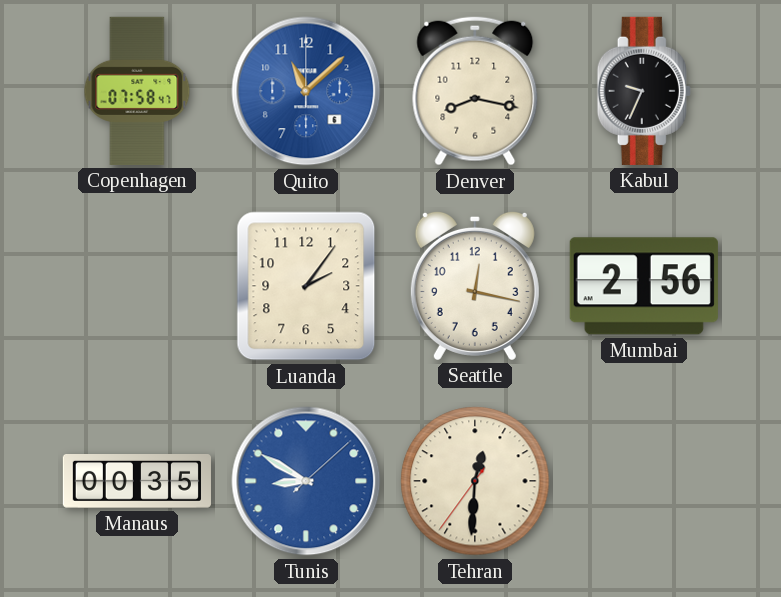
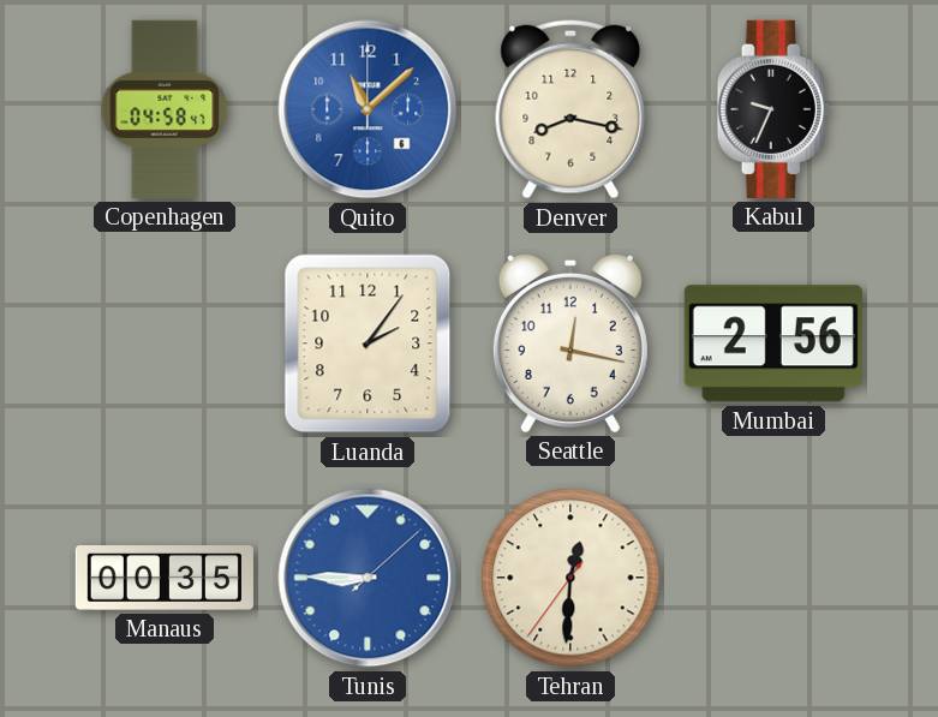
Copenhagen: 07:58 -> 04:58
Tunis: 8:50 -> 8:45
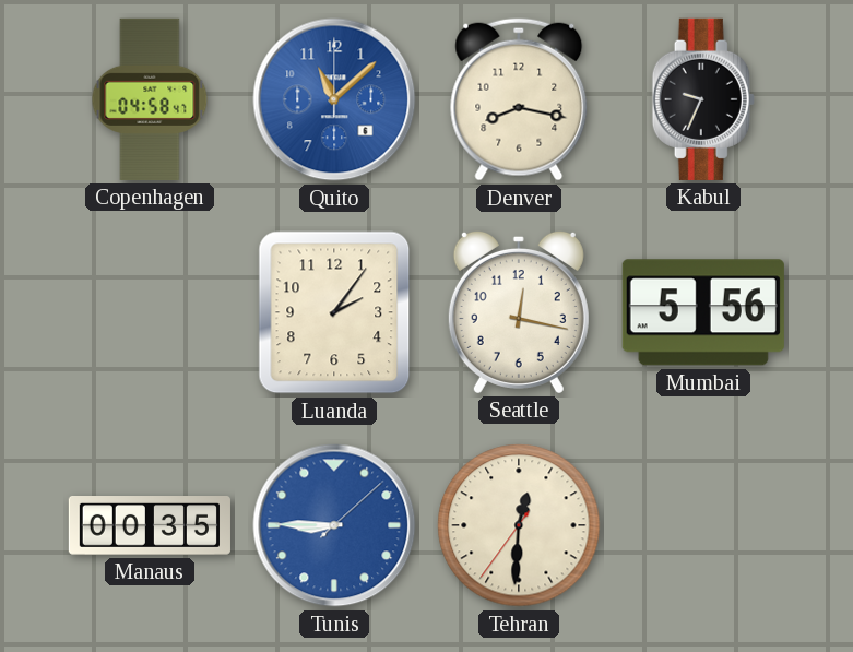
Mumbai: 2:56 -> 5:56
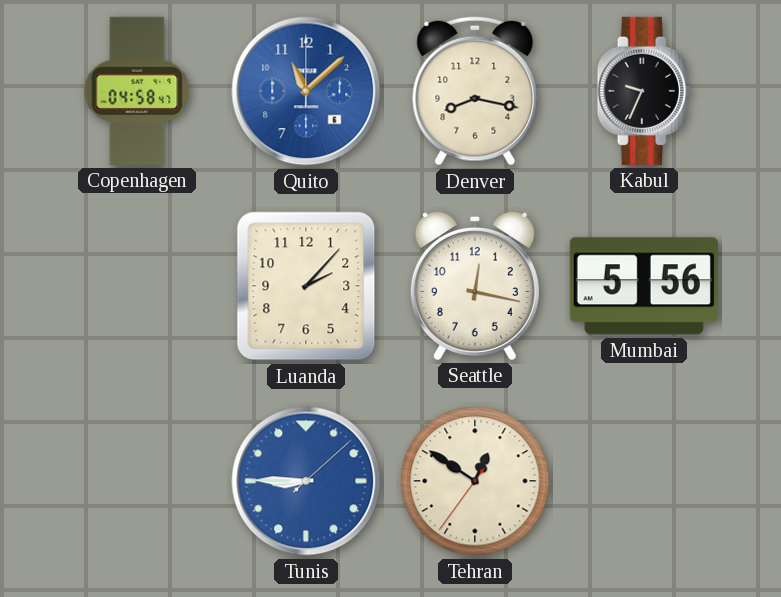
Luanda: 2:06 -> 2:07
Manaus: 00:35 -> none
Tehran: 12:30 -> 12:50
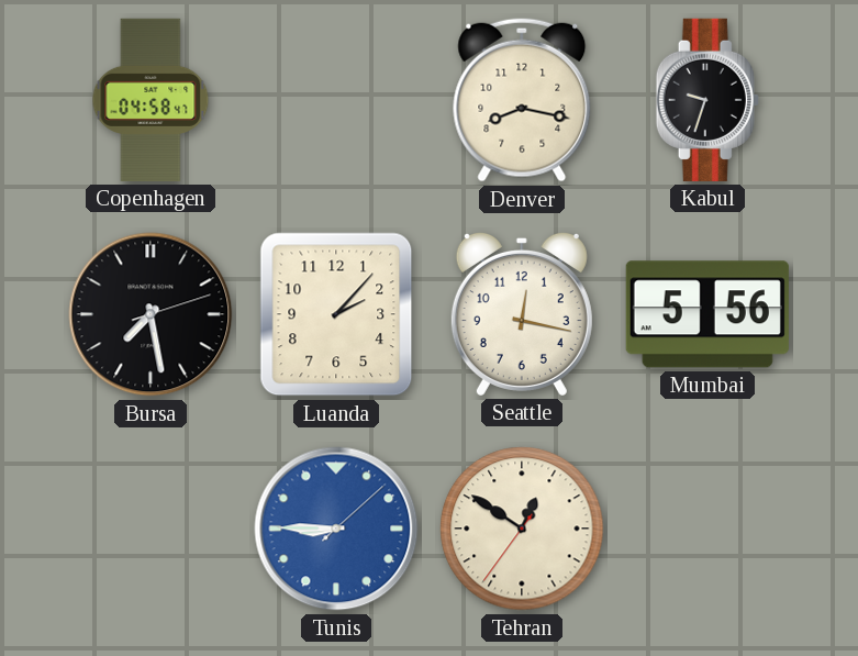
Quito: 11:08 -> none
Kabul: 9:34 -> 9:33
Bursa: none -> 7:28
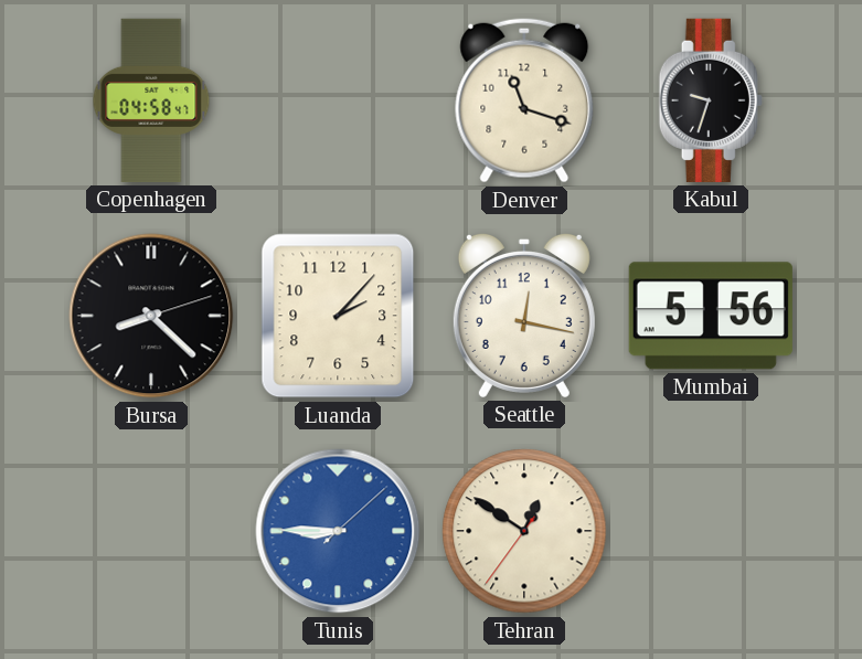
Denver: 8:17 -> 11:18
Bursa: 7:28 -> 8:22
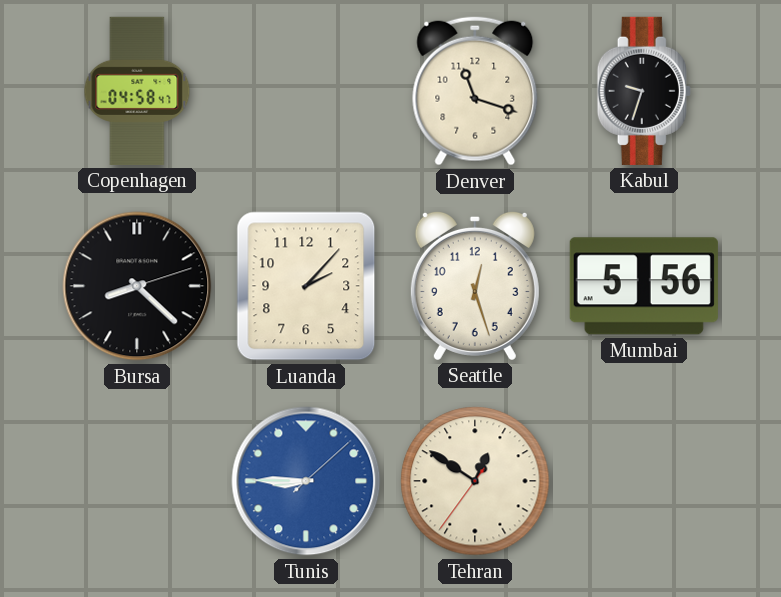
Seattle: 12:17 -> 12:27
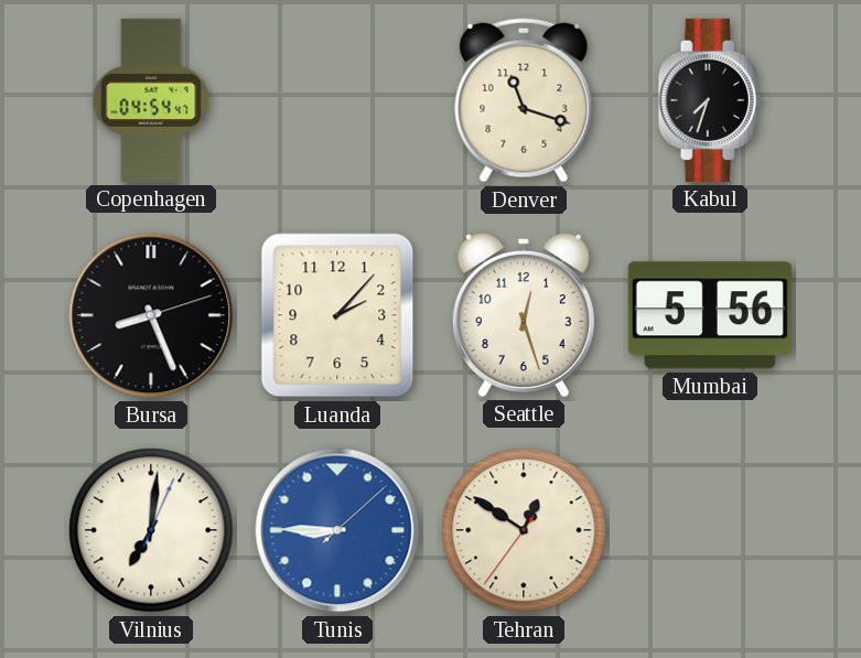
Copenhagen: 04:58 -> 04:54
Kabul: 9:33 -> 7:33
Bursa: 8:22 -> 8:26
Vilnius: none -> 7:01
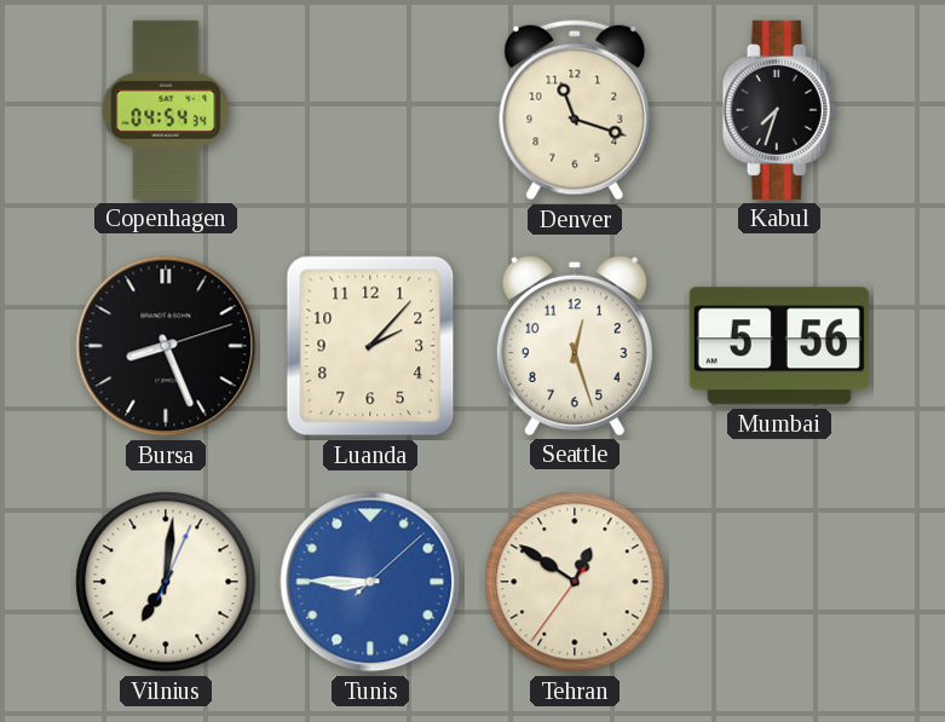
Copenhagen: 04:54:47 -> 04:54:34
